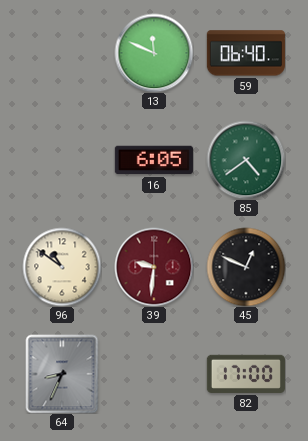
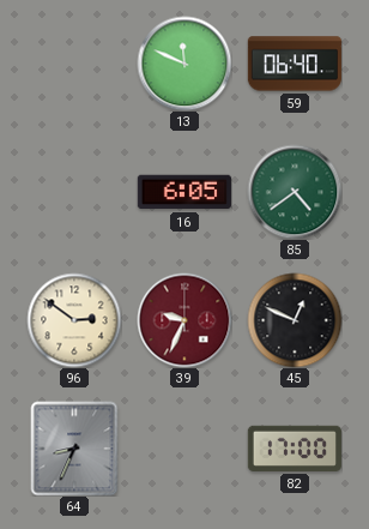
96: 10:51 -> 2:51
39: 9:31 -> 9:34
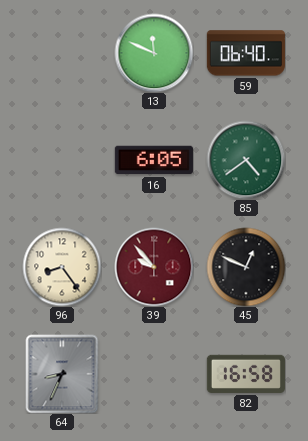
96: 2:51 -> 8:24
39: 9:34 -> 9:53
82: 17:00 -> 16:58
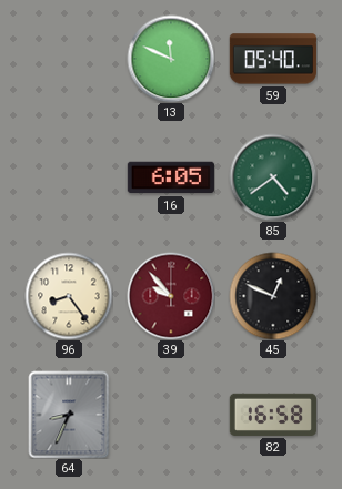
59: 06:40 -> 05:40
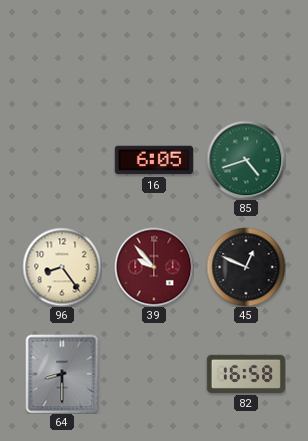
13: 11:49 -> none
59: 05:40 -> none
85: 4:39 -> 4:42
64: 8:34 -> 8:30
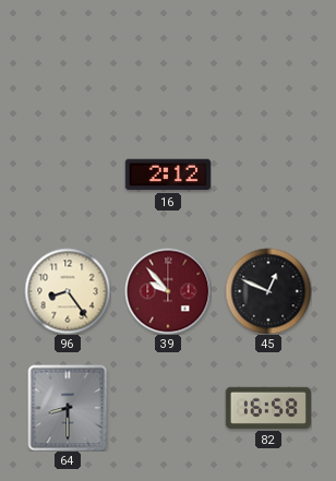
16: 6:05 -> 2:12
85: 4:42 -> none
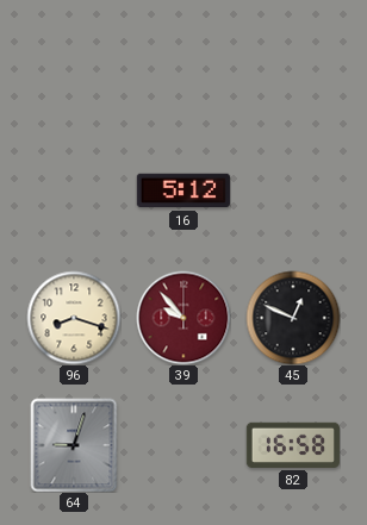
16: 2:12 -> 5:12
96: 8:24 -> 8:18
64: 8:30 -> 9:03
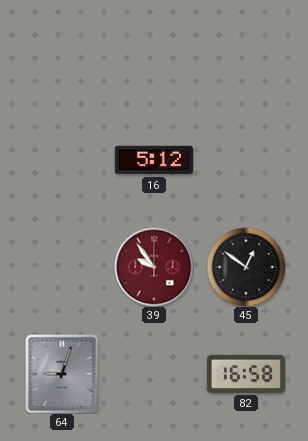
96: 8:18 -> none
39: 9:53 -> 9:54
45: 12:49 -> 12:51
